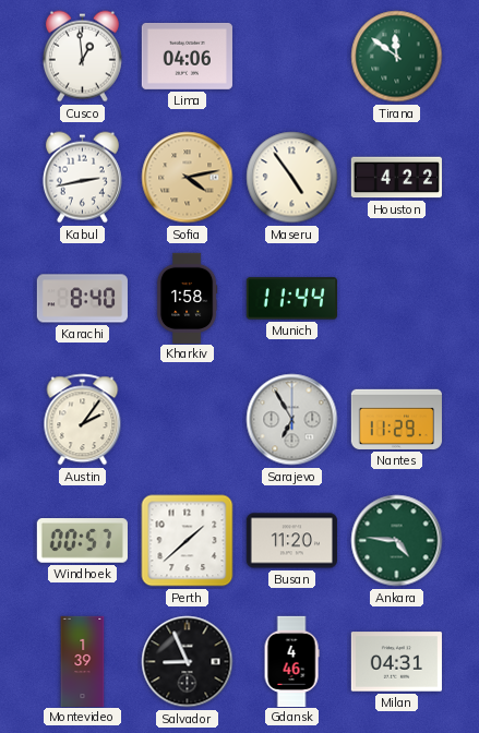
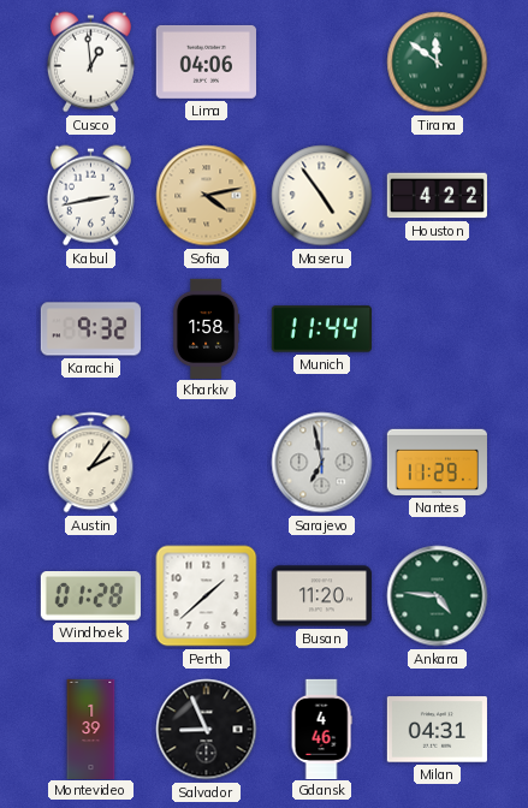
Karachi: 8:40 -> 9:32
Sarajevo: 6:55 -> 6:58
Windhoek: 00:57 -> 01:28
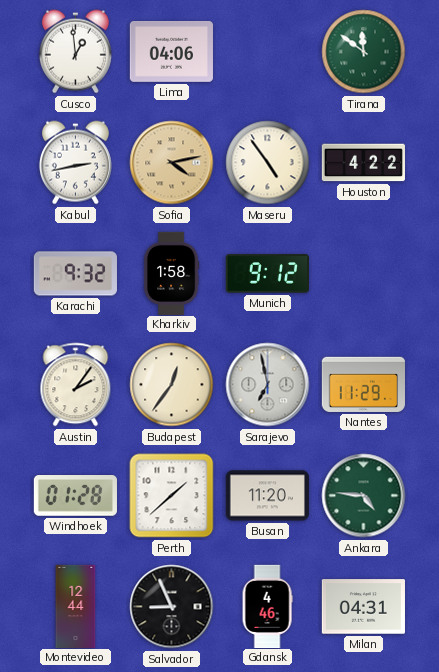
Munich: 11:44 -> 9:12
Budapest: none -> 12:36
Montevideo: 1:39 -> 12:44
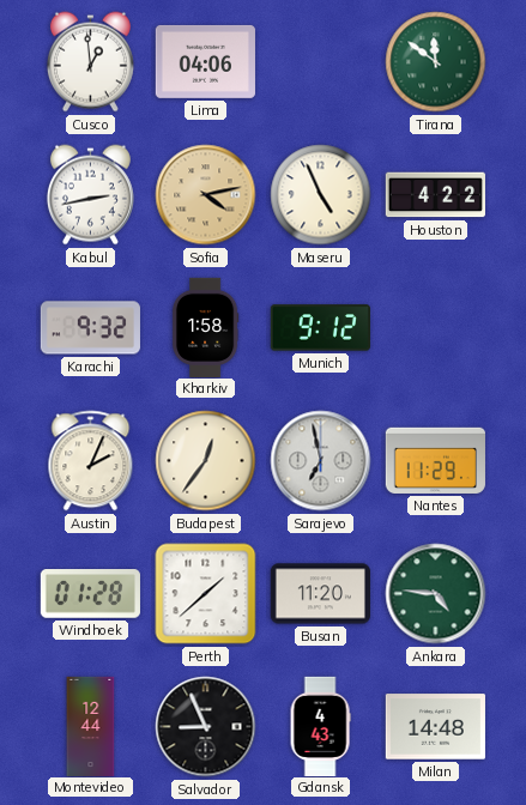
Maseru: 4:54 -> 4:56
Austin: 2:06 -> 2:04
Gdansk: 4:46 -> 4:43
Milan: 04:31 -> 14:48
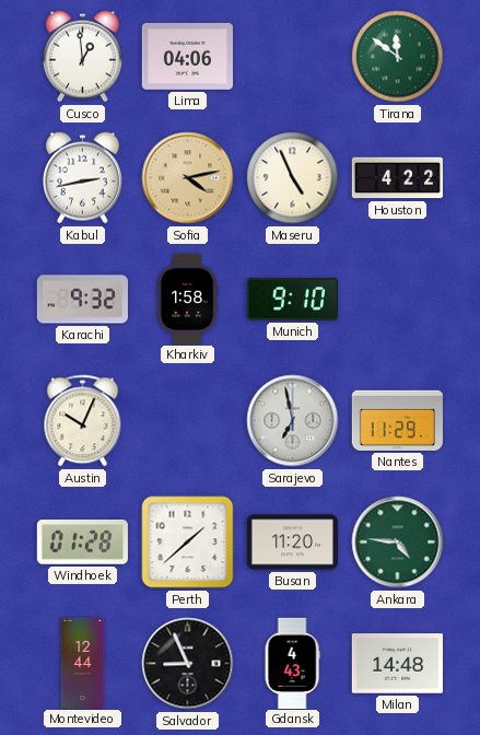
Munich: 9:12 -> 9:10
Austin: 2:04 -> 10:04
Budapest: 12:36 -> none
